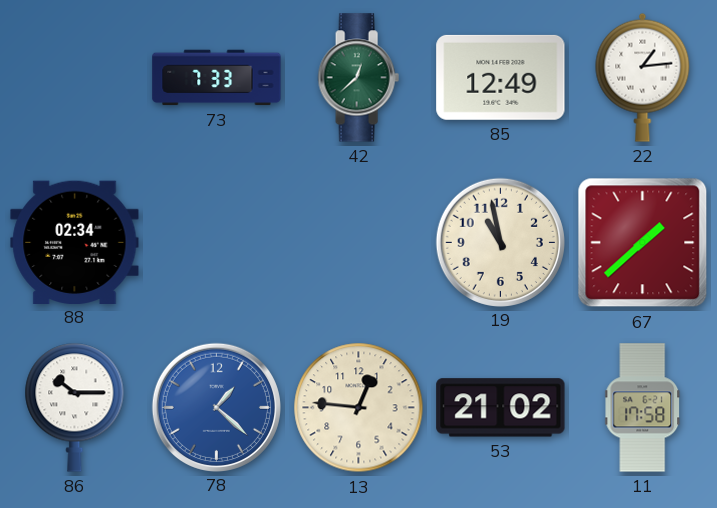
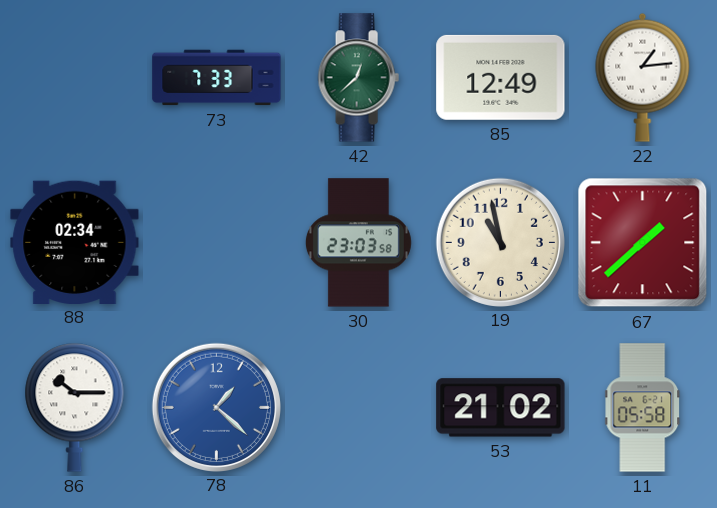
30: none -> 23:03
13: 12:46 -> none
11: 17:58 -> 05:58
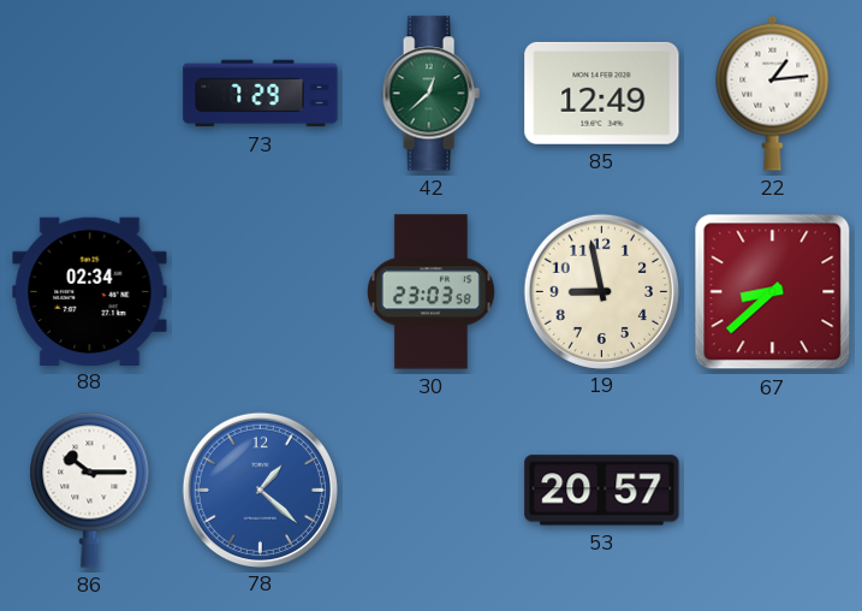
73: 7:33 -> 7:29
19: 10:58 -> 8:58
67: 1:38 -> 8:38
53: 21:02 -> 20:57
11: 05:58 -> none
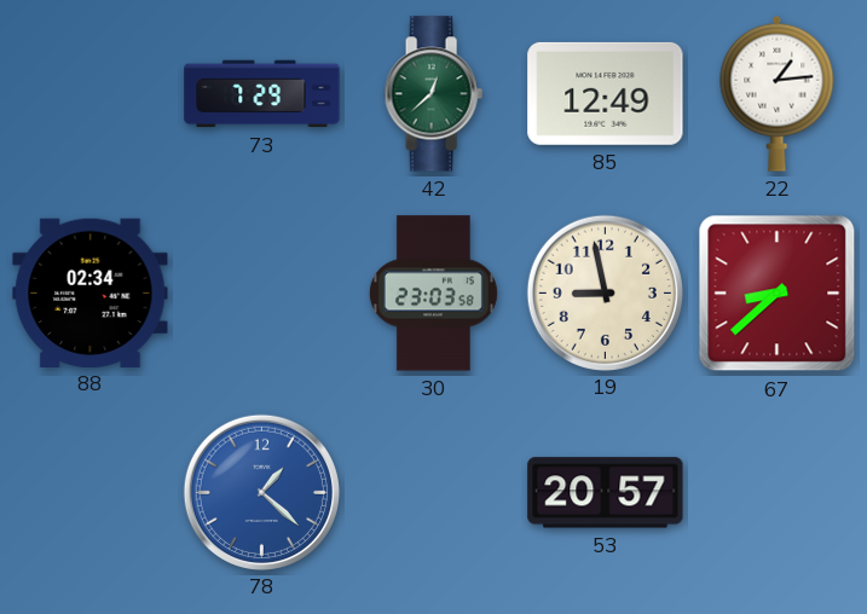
86: 10:15 -> none
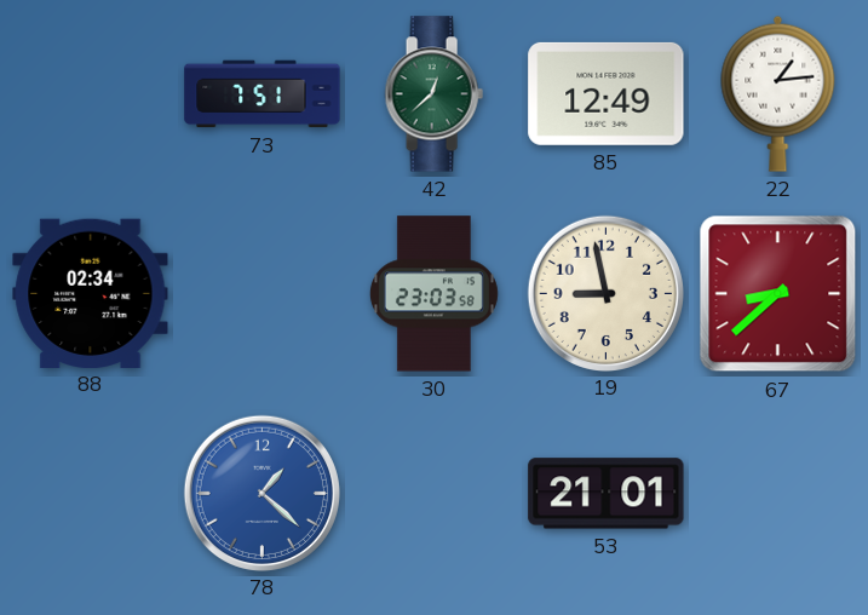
73: 7:29 -> 7:51
53: 20:57 -> 21:01
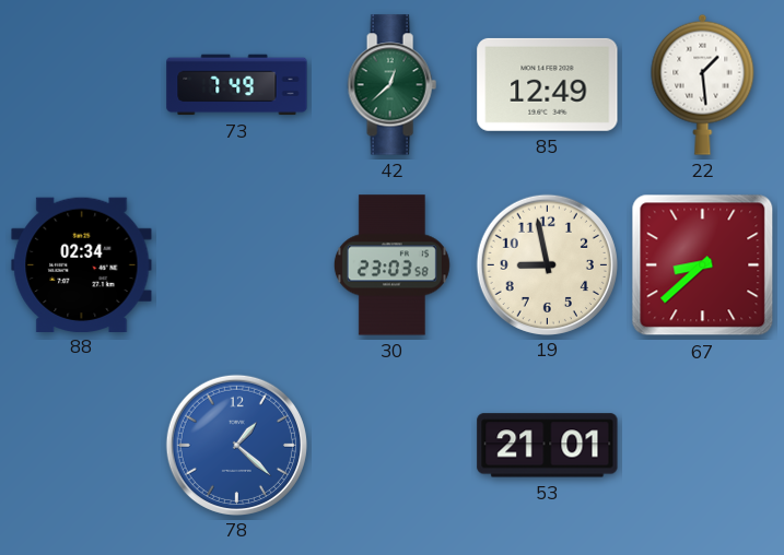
73: 7:51 -> 7:49
22: 1:14 -> 1:29
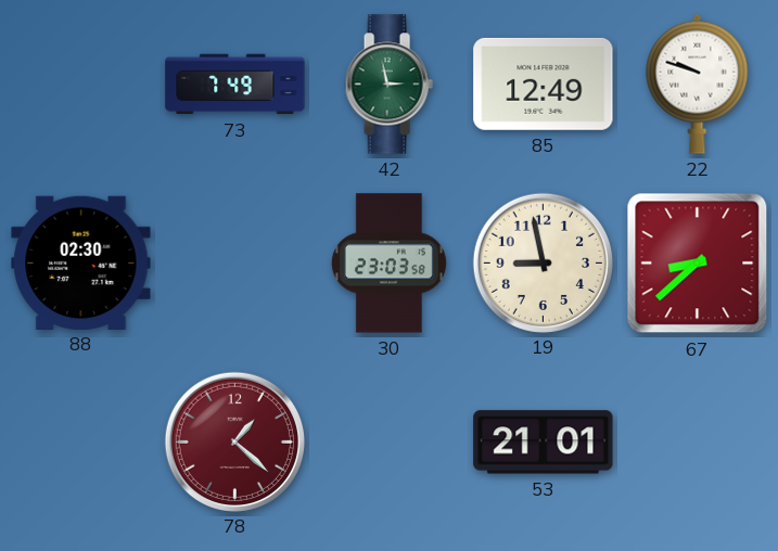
42: 12:38 -> 2:58
22: 1:29 -> 9:48
88: 02:34 -> 02:30
78 dial: blue -> burgundy
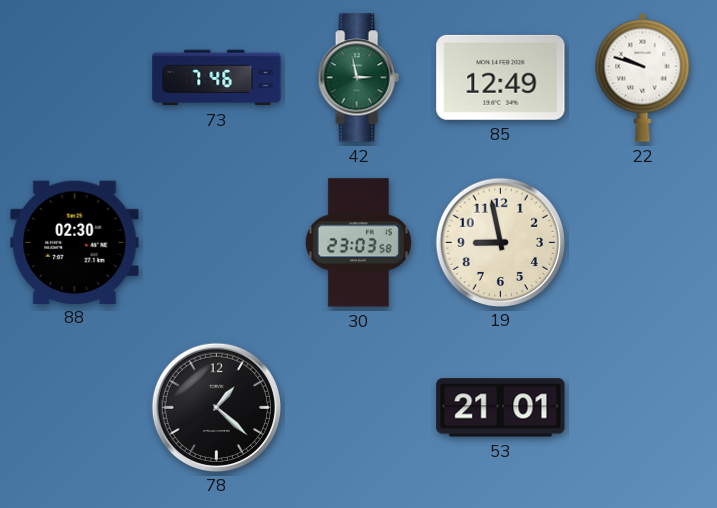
73: 7:49 -> 7:46
67: 8:38 -> none
78 dial: burgundy -> black
